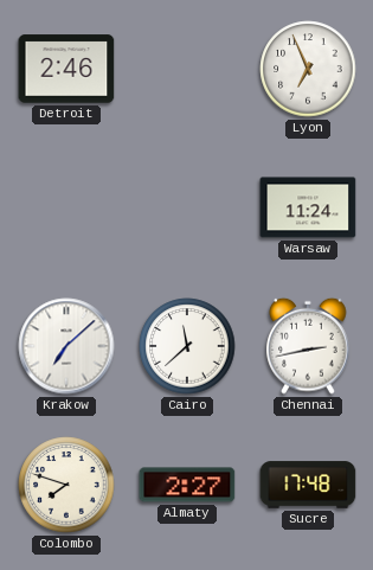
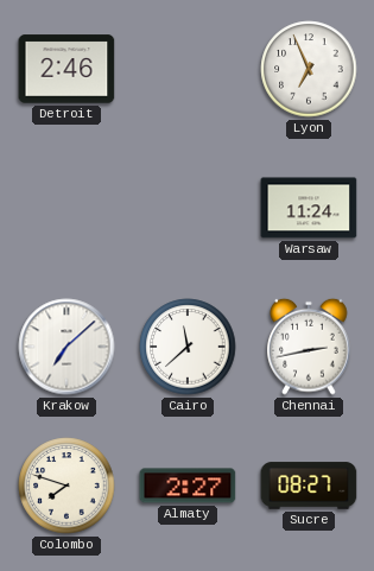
Sucre: 17:48 -> 08:27
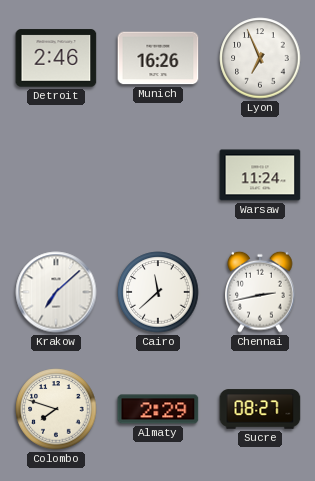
Munich: none -> 16:26
Almaty: 2:27 -> 2:29
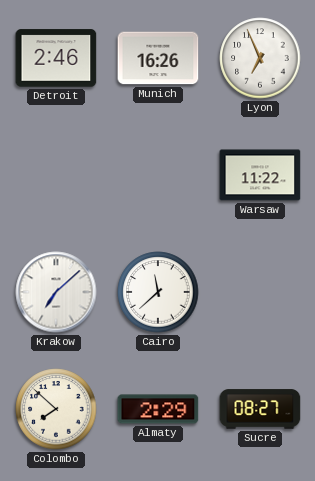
Warsaw: 11:24 -> 11:22
Chennai: 2:43 -> none
Colombo: 7:48 -> 7:52
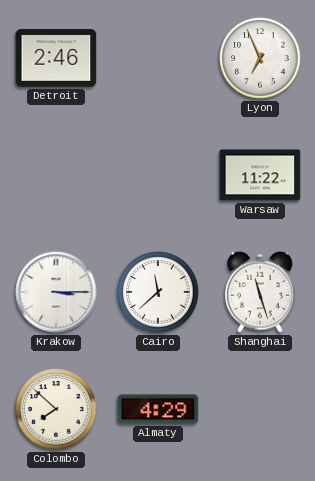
Munich: 16:26 -> none
Krakow: 7:08 -> 3:15
Shanghai: none -> 11:27
Almaty: 2:29 -> 4:29
Sucre: 08:27 -> none
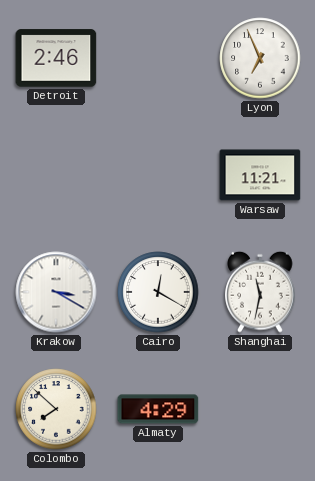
Warsaw: 11:22 -> 11:21
Krakow: 3:15 -> 3:20
Cairo: 11:38 -> 12:20
Shanghai: 11:27 -> 11:32
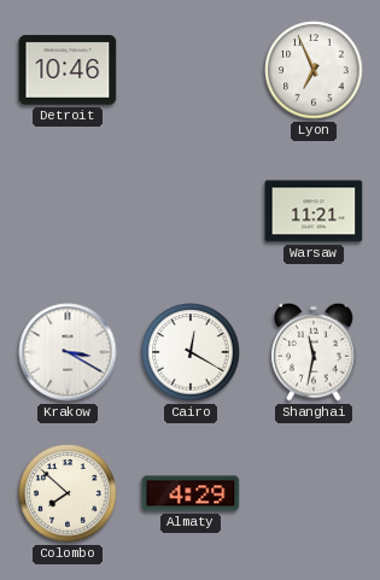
Detroit: 2:46 -> 10:46
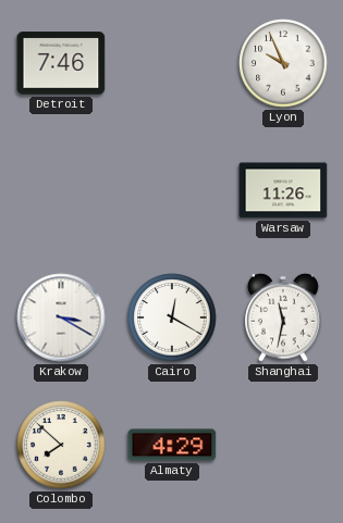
Detroit: 10:46 -> 7:46
Lyon: 6:56 -> 9:56
Warsaw: 11:21 -> 11:26
